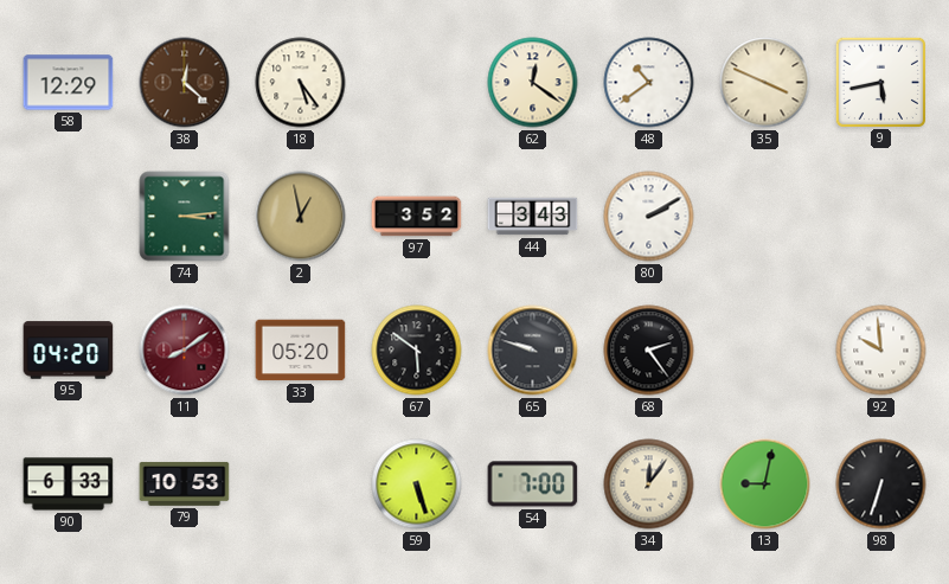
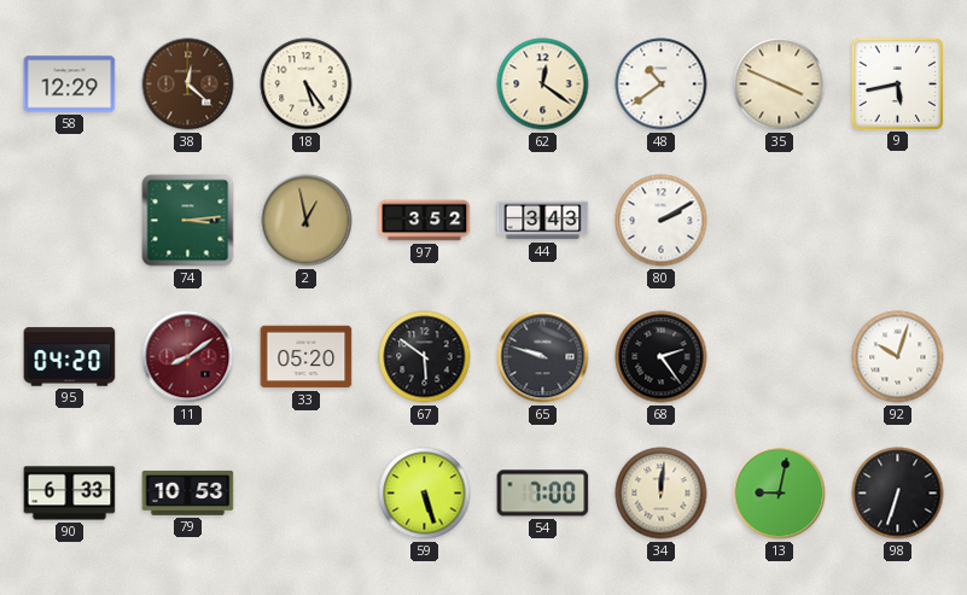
92: 9:59 -> 10:03
34: 12:06 -> 12:01
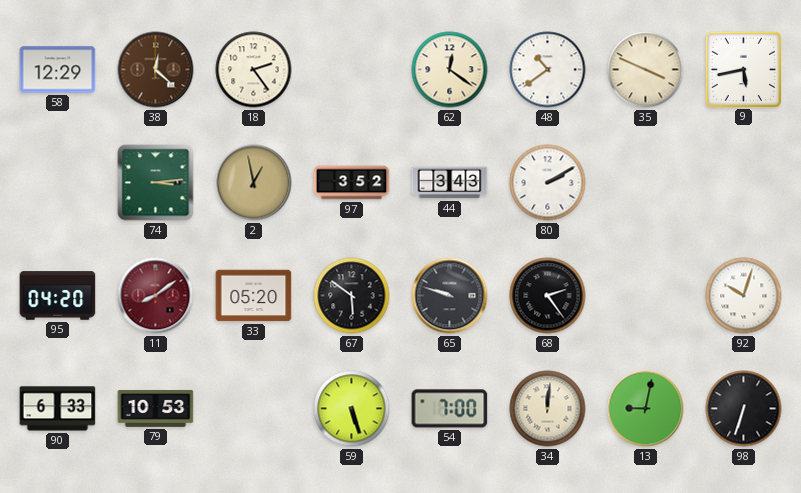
18: 5:24 -> 2:24
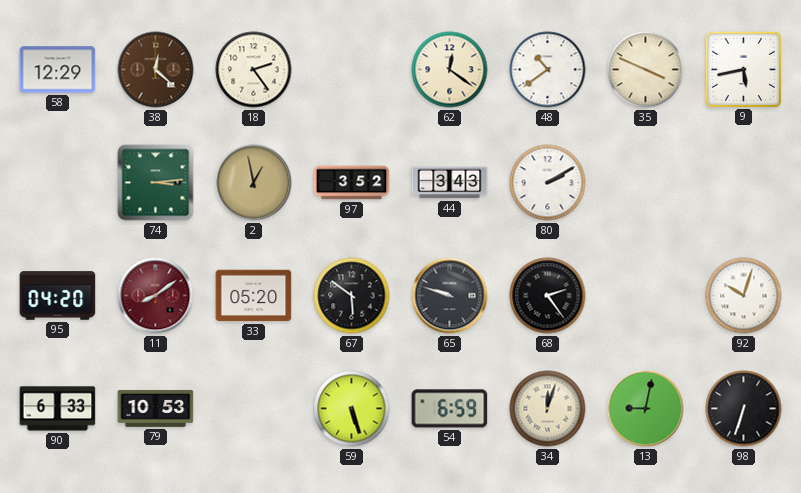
54: 7:00 -> 6:59
34: 12:01 -> 12:03
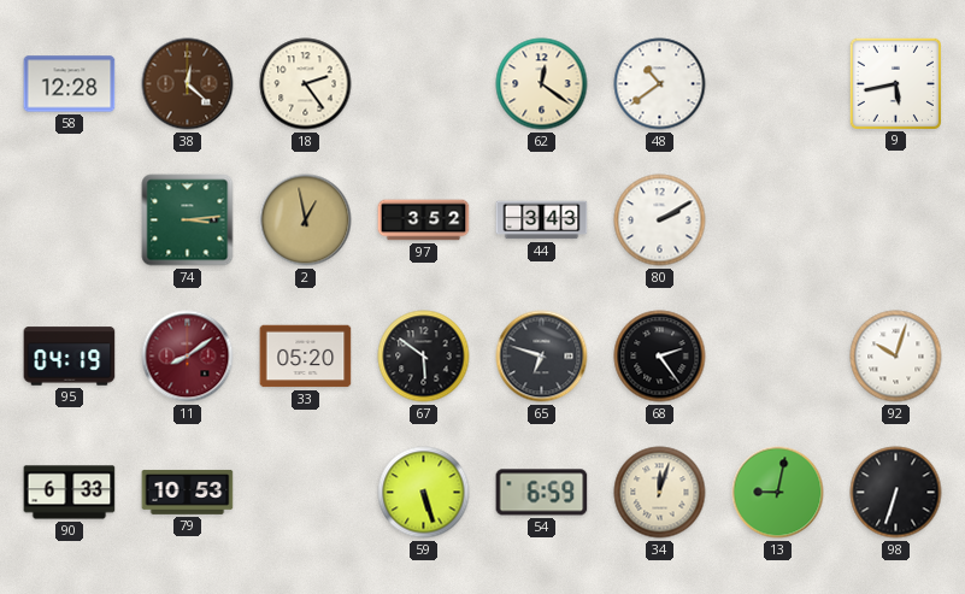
58: 12:29 -> 12:28
35: 3:49 -> none
95: 04:20 -> 04:19
65: 9:48 -> 6:48
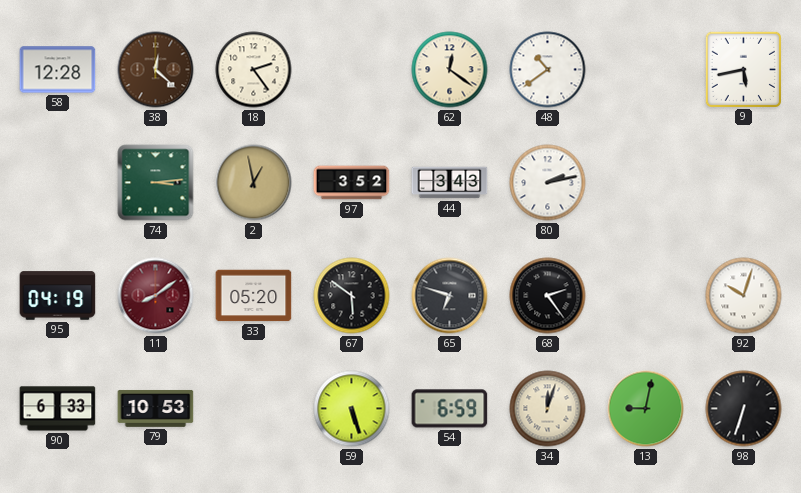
80: 2:10 -> 2:13
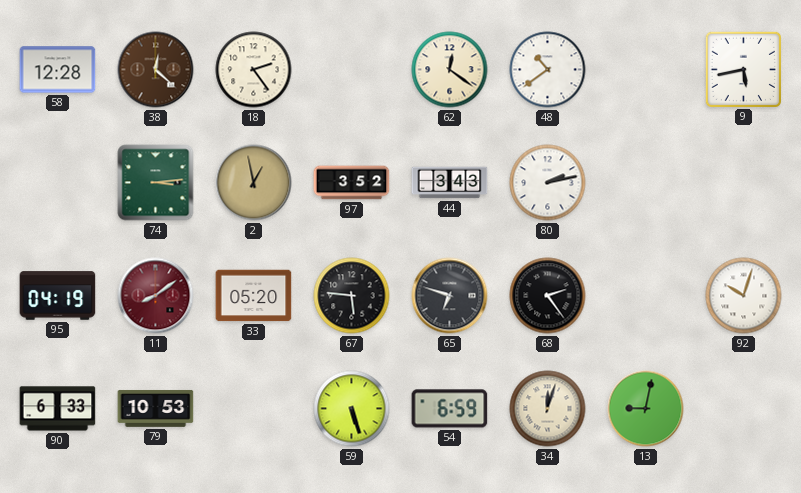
67: 5:51 -> 5:46
98: 6:33 -> none
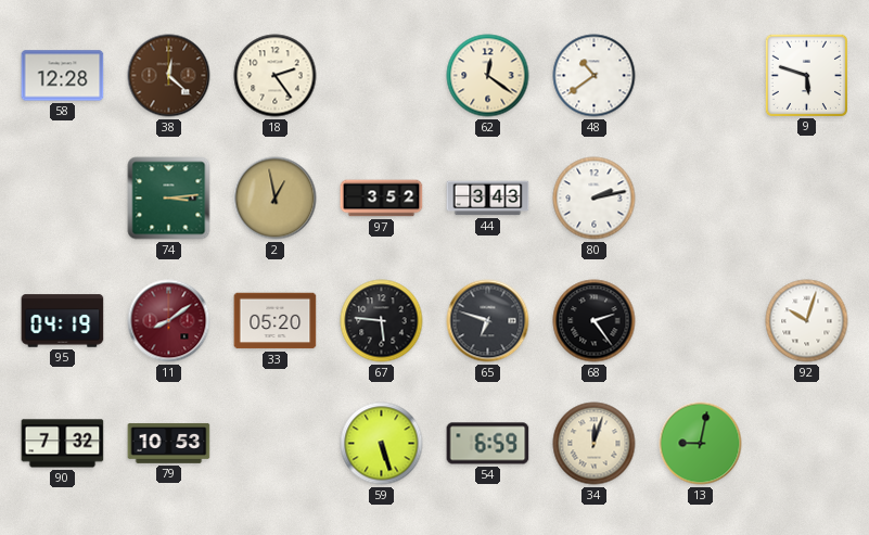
9: 5:43 -> 5:48
90: 6:33 -> 7:32
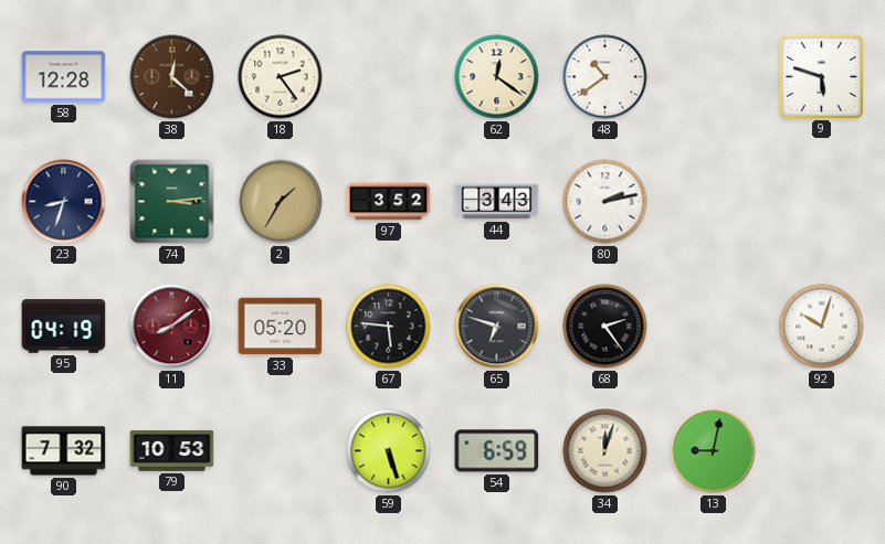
23: none -> 8:33
2: 12:58 -> 1:35
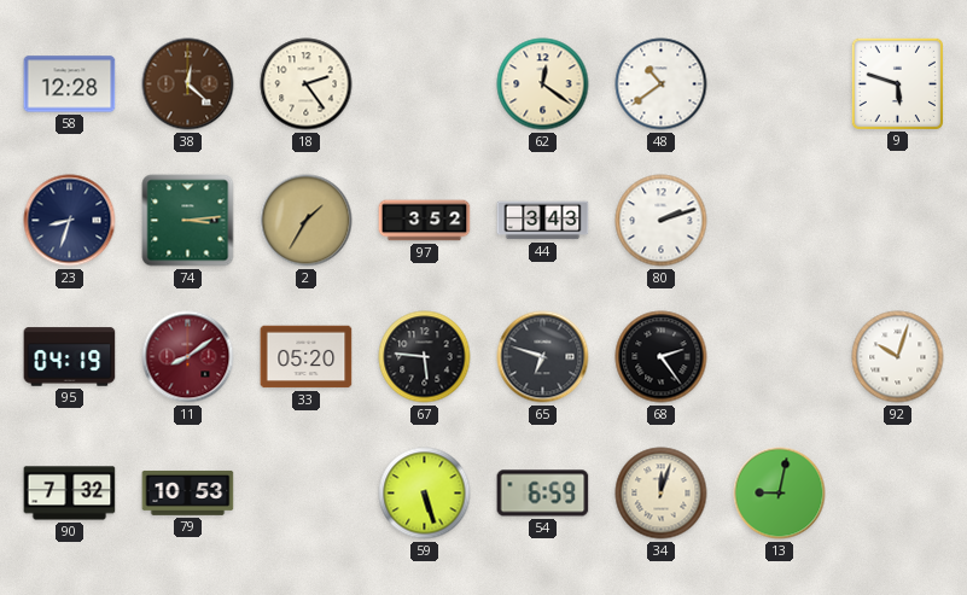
80: 2:13 -> 2:12
